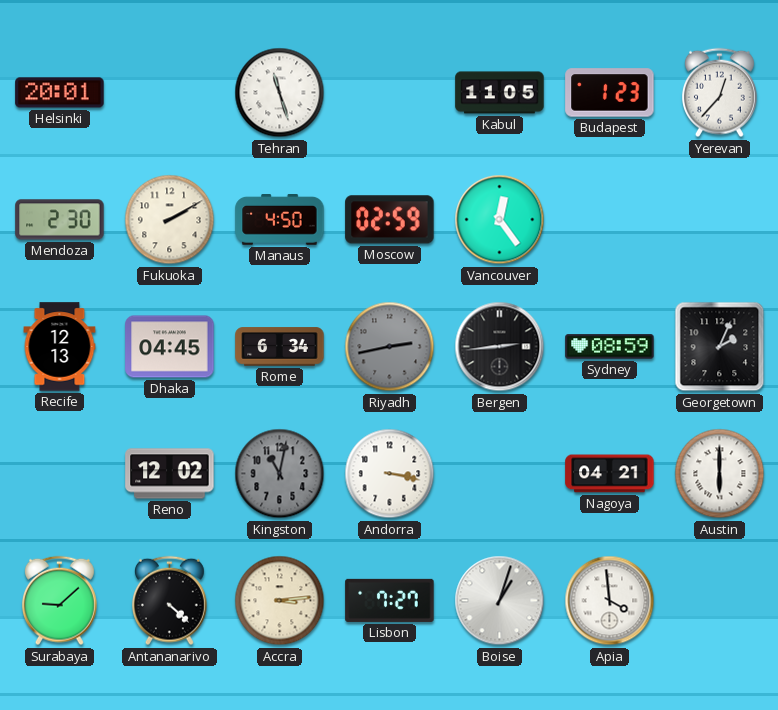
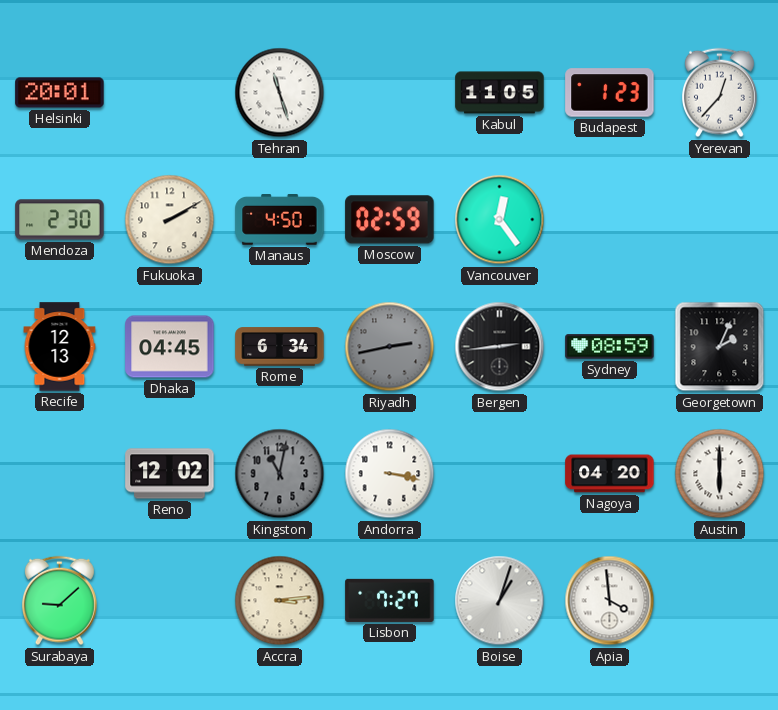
Nagoya: 04:21 -> 04:20
Antananarivo: 4:22 -> none
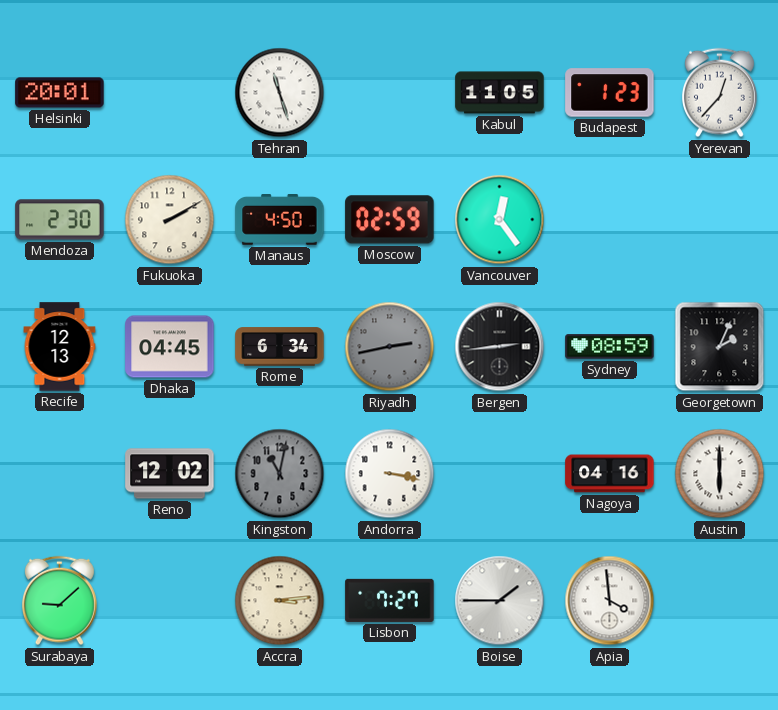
Nagoya: 04:20 -> 04:16
Boise: 1:03 -> 1:45
